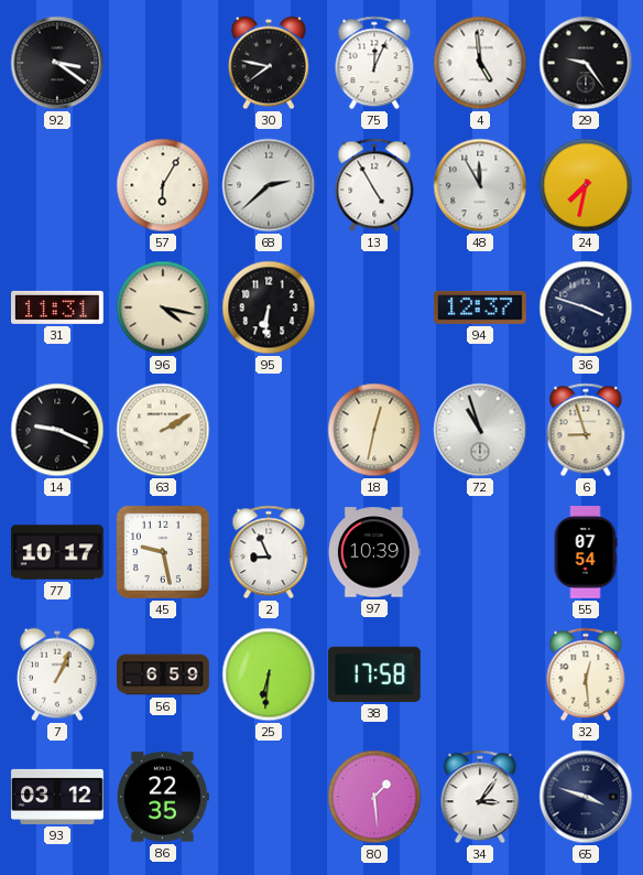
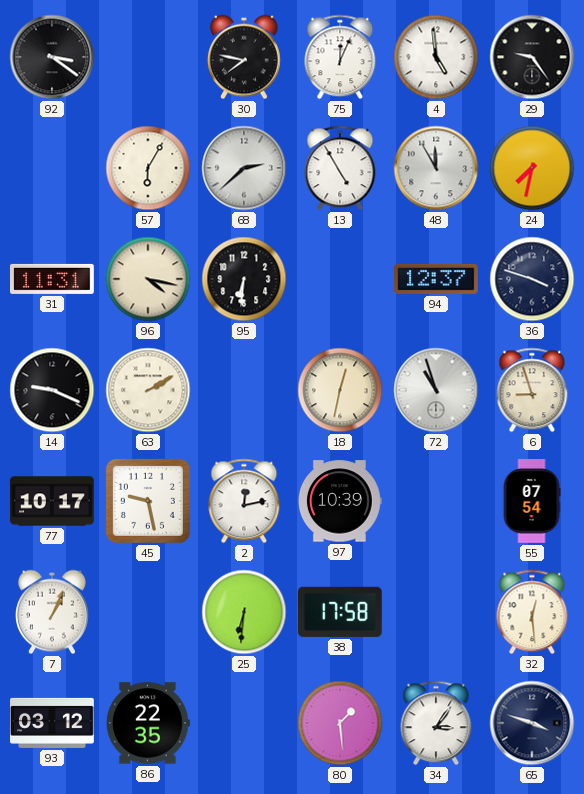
2: 8:56 -> 12:13
56: 6:59 -> none
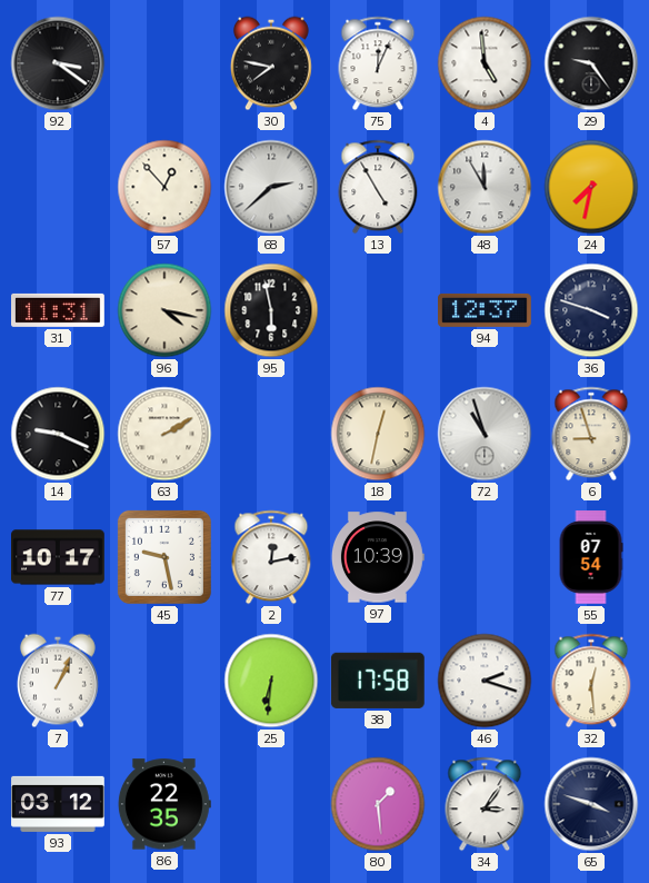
57: 6:05 -> 12:53
95: 6:31 -> 5:58
46: none -> 2:18
